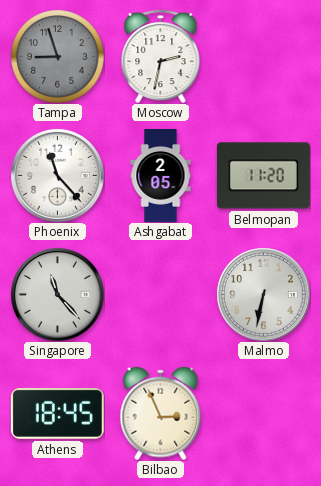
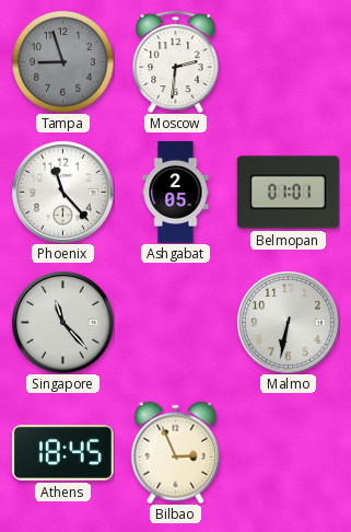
Moscow: 2:32 -> 2:31
Belmopan: 11:20 -> 01:01
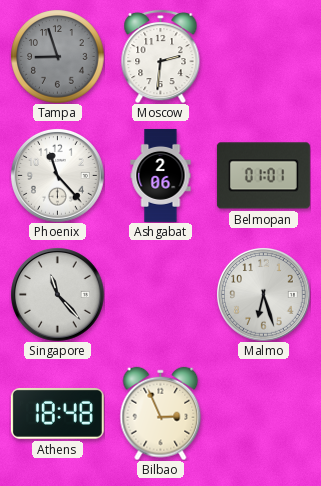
Ashgabat: 2:05 -> 2:06
Malmo: 6:32 -> 6:27
Athens: 18:45 -> 18:48
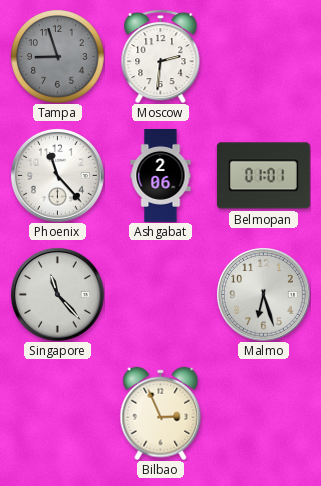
Athens: 18:48 -> none
